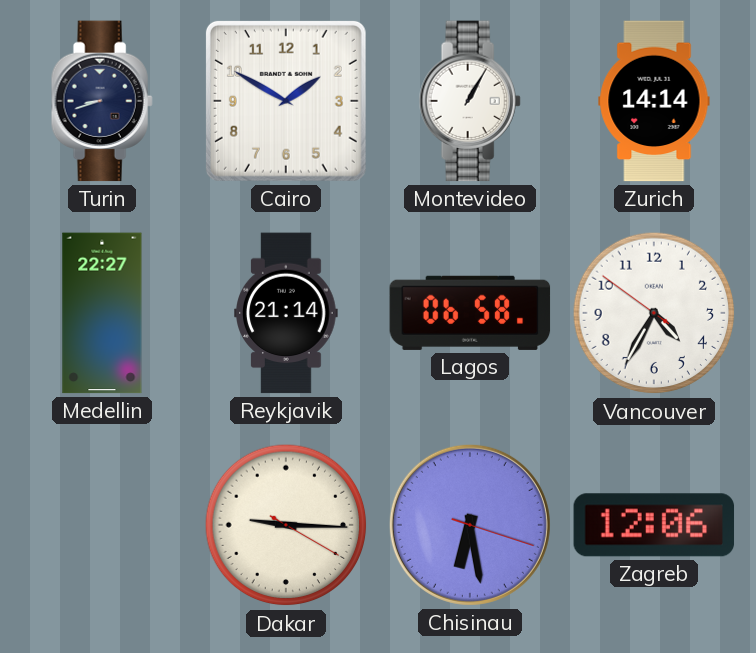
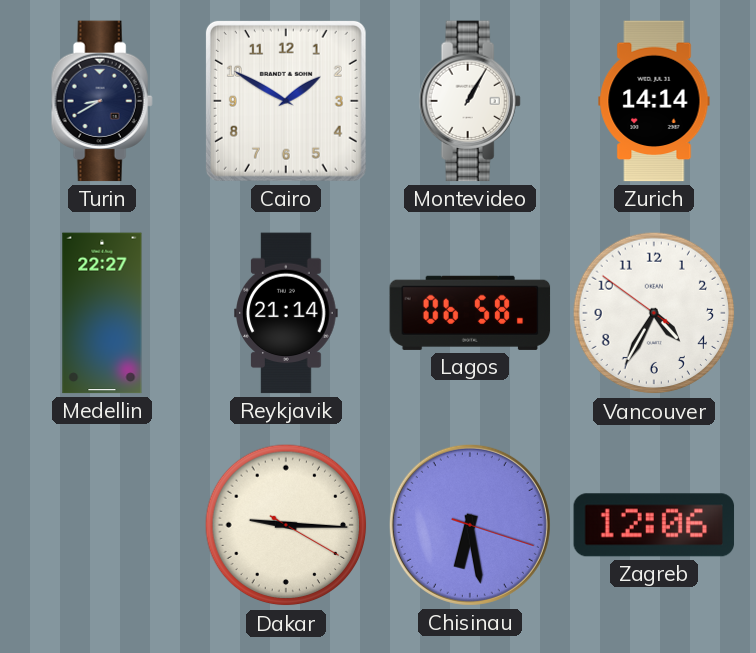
Turin: 8:42 -> 8:40
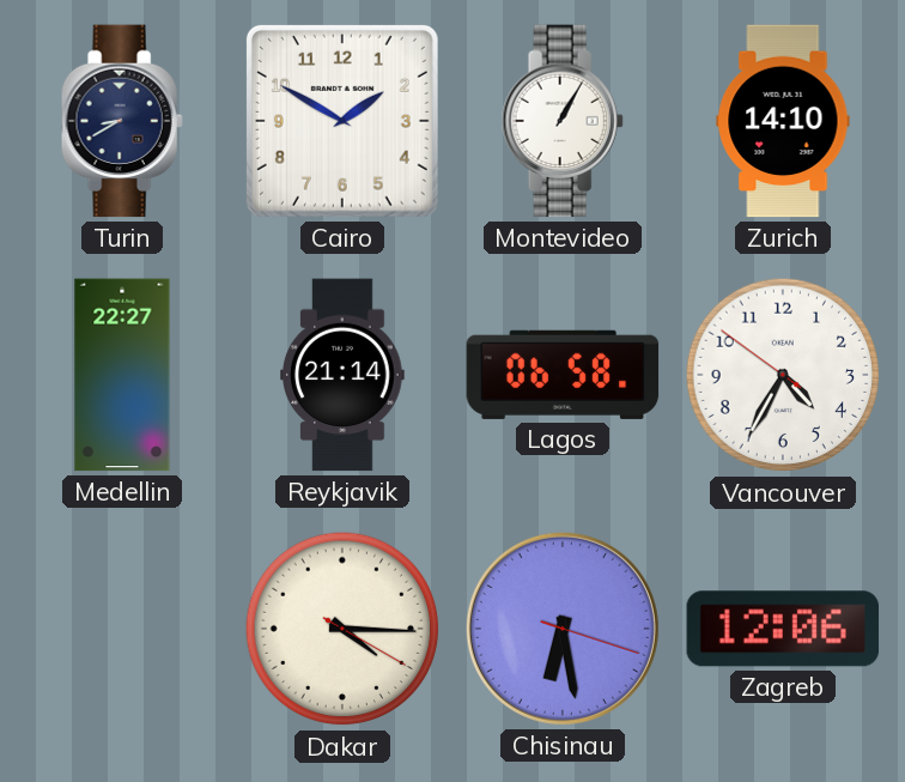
Zurich: 14:14 -> 14:10
Dakar: 9:15 -> 4:15
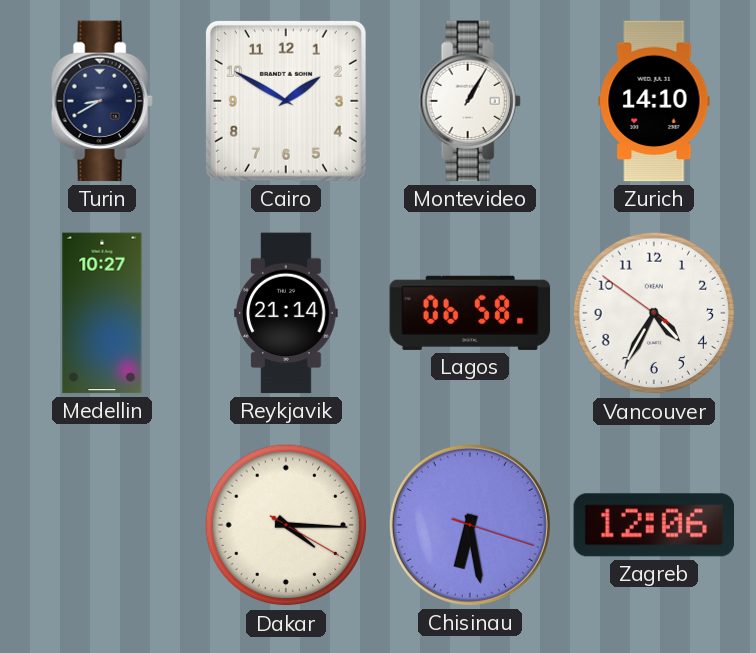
Medellin: 22:27 -> 10:27
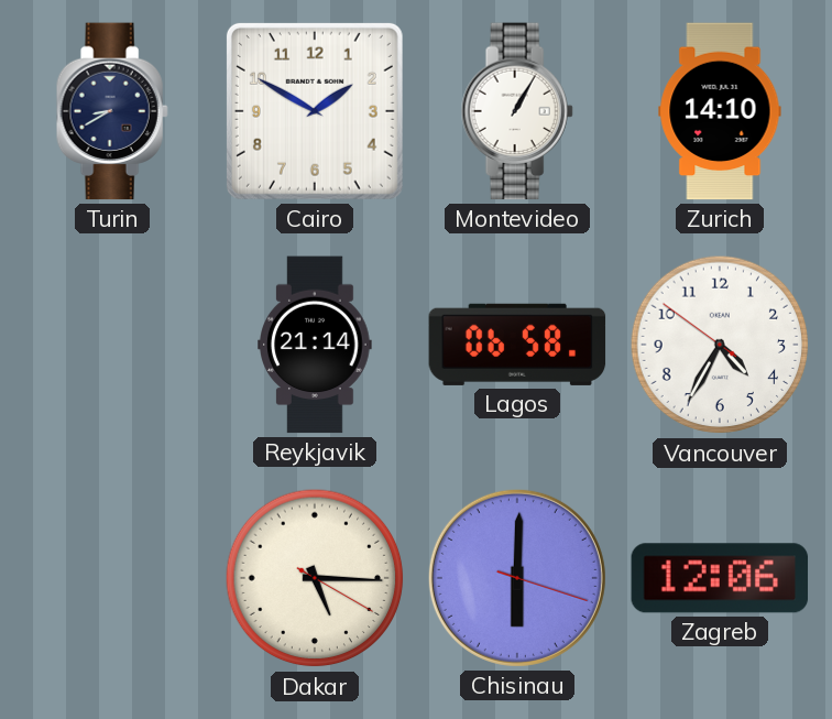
Medellin: 10:27 -> none
Dakar: 4:15 -> 5:15
Chisinau: 6:28 -> 6:00
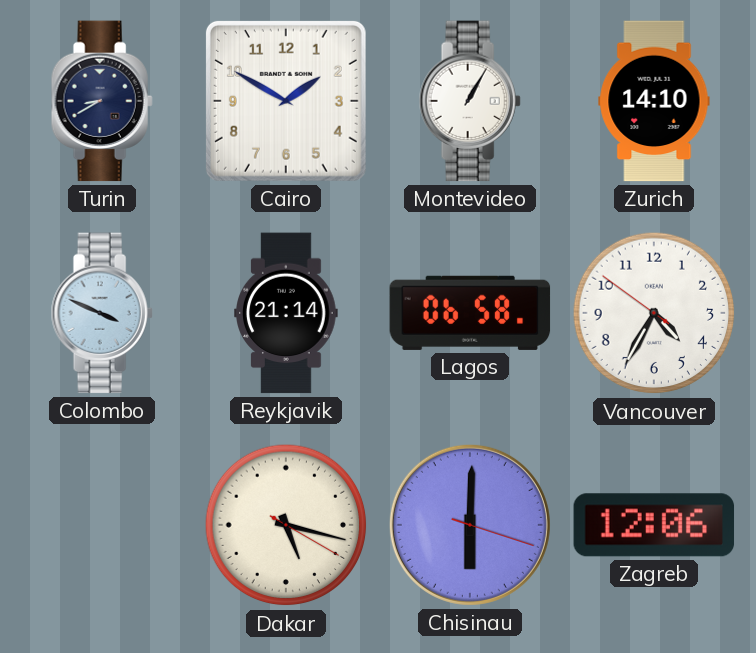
Colombo: none -> 3:49
Dakar: 5:15 -> 5:17
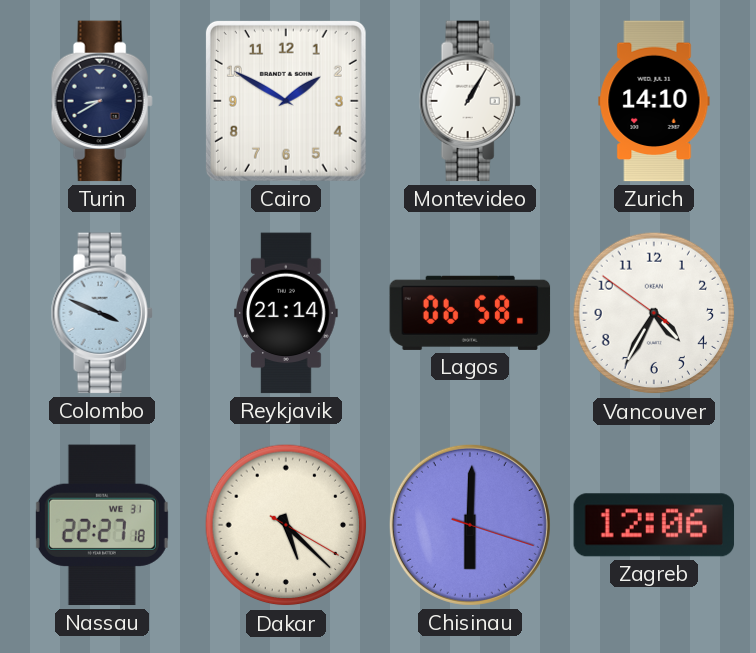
Nassau: none -> 22:27
Dakar: 5:17 -> 5:22
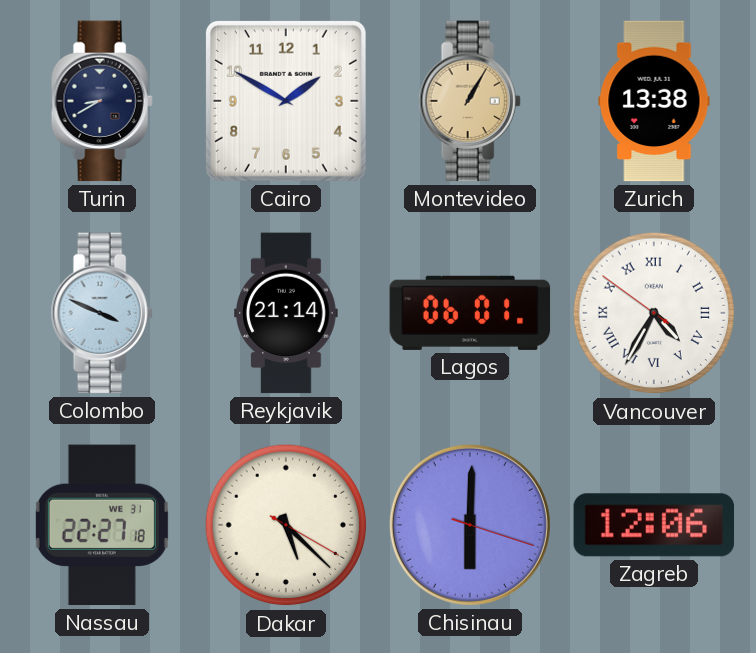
Montevideo dial: white -> champagne
Zurich: 14:10 -> 13:38
Lagos: 06:58 -> 06:01
Vancouver numerals: Arabic -> Roman
